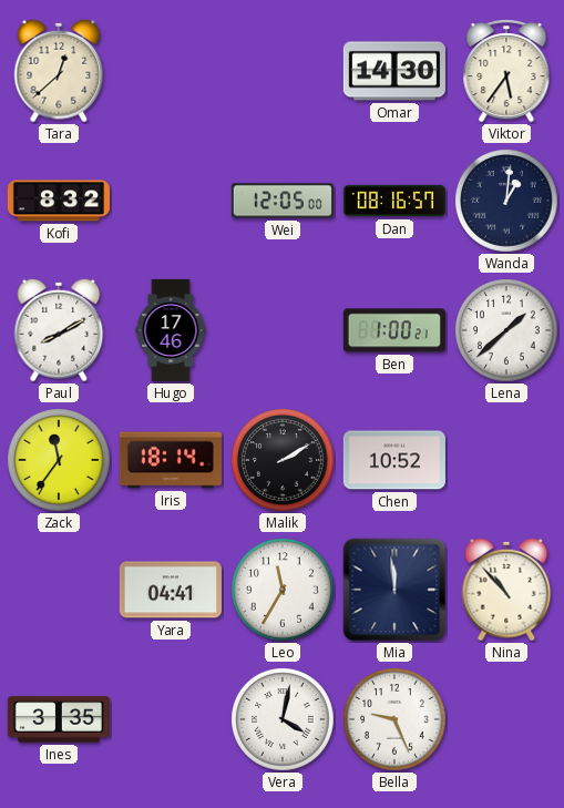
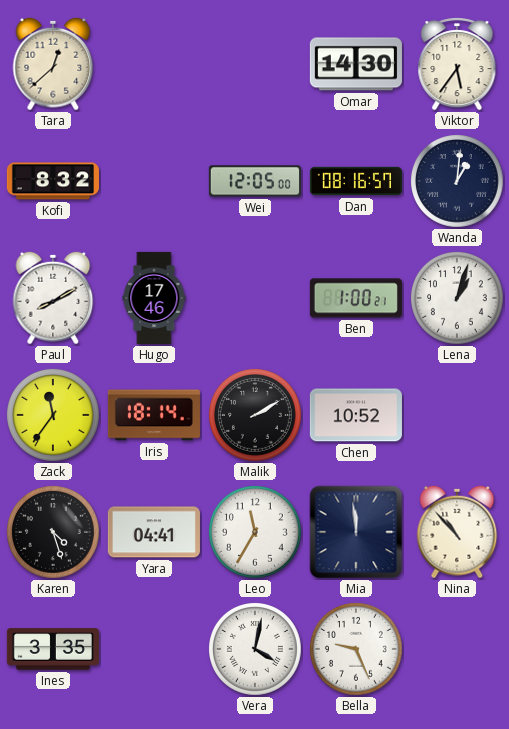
Lena: 1:38 -> 1:03
Karen: none -> 4:27
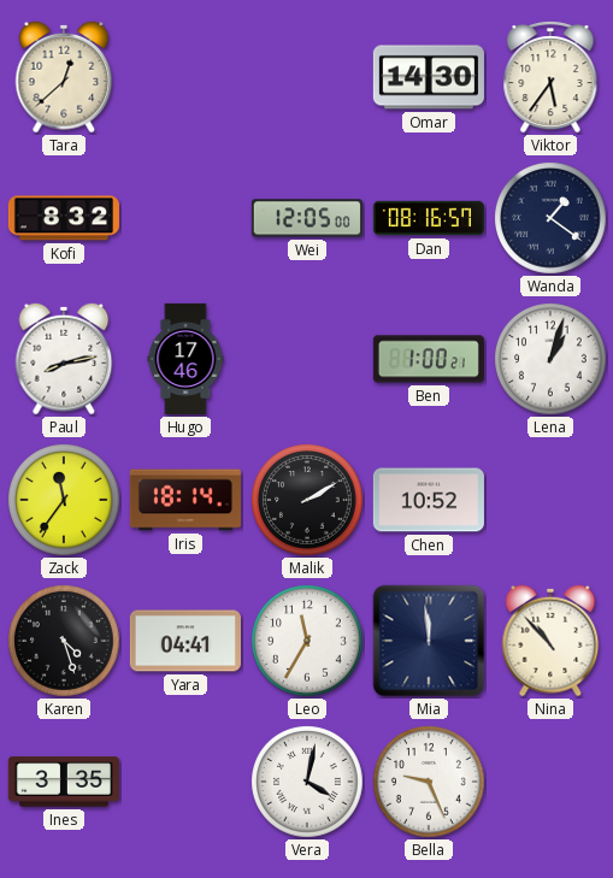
Wanda: 1:01 -> 1:21
Paul: 8:10 -> 8:13
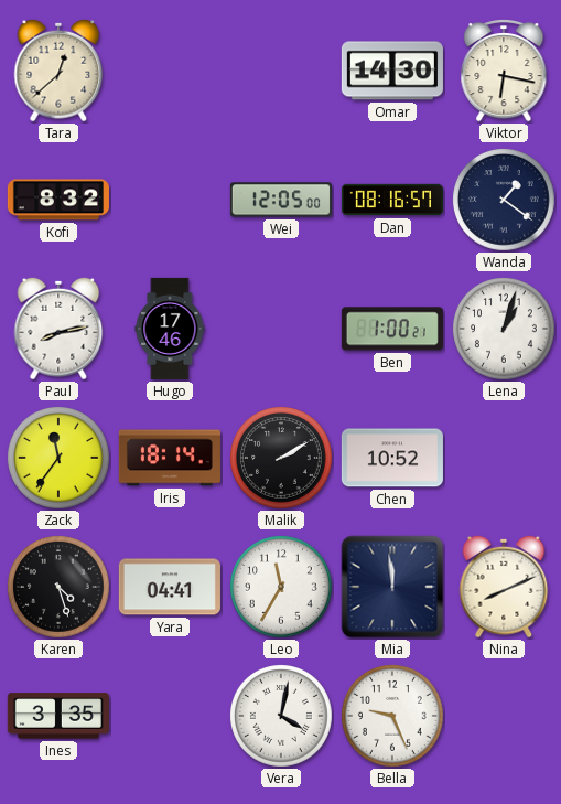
Viktor: 5:36 -> 6:17
Nina: 10:53 -> 8:11
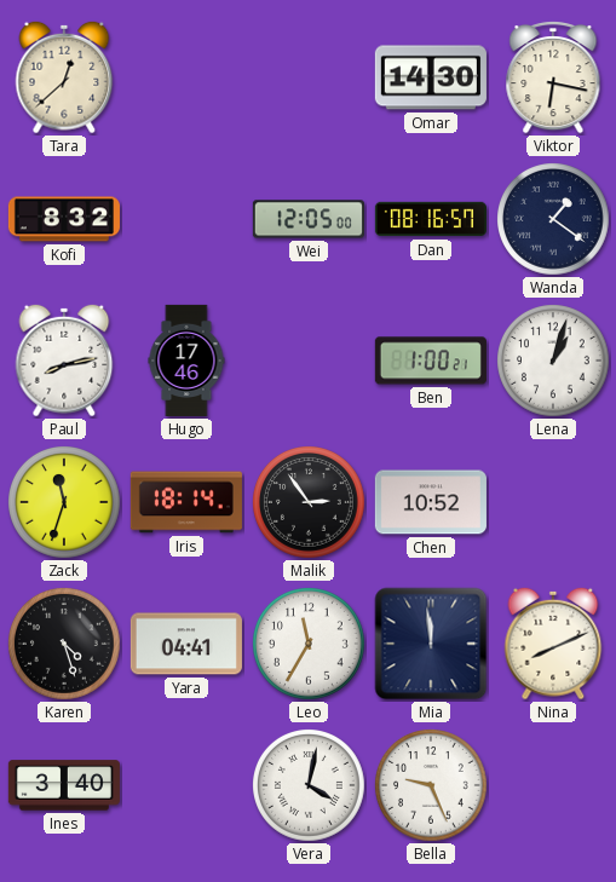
Zack: 11:36 -> 11:33
Malik: 2:10 -> 2:54
Ines: 3:35 -> 3:40
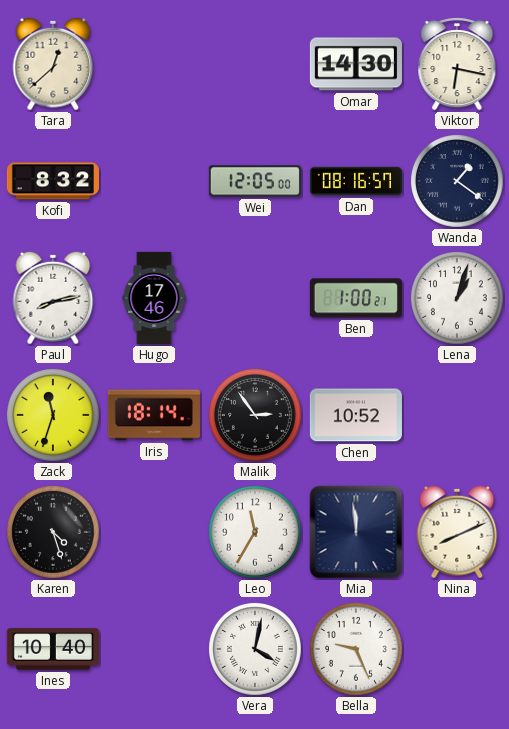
Yara: 04:41 -> none
Ines: 3:40 -> 10:40
